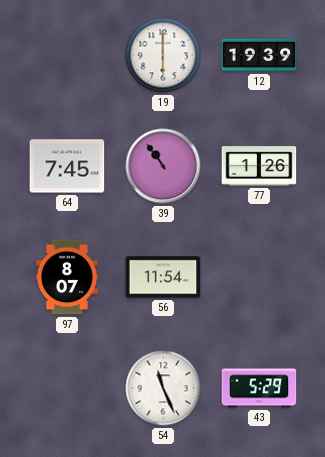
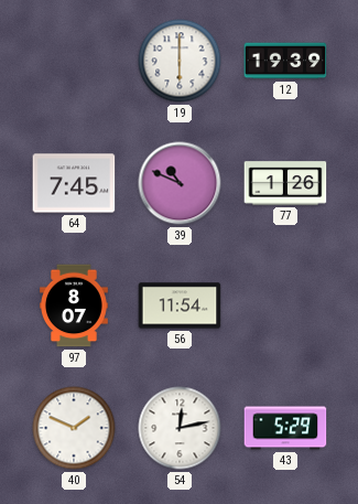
39: 10:54 -> 10:49
40: none -> 1:49
54: 11:26 -> 12:13
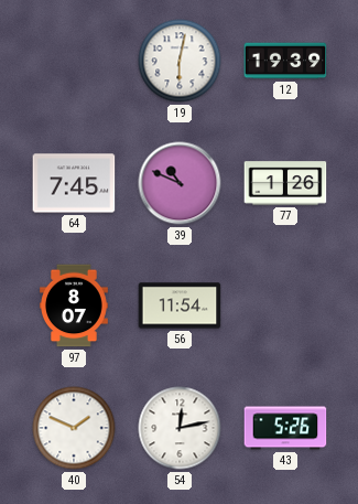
19: 6:00 -> 6:02
43: 5:29 -> 5:26
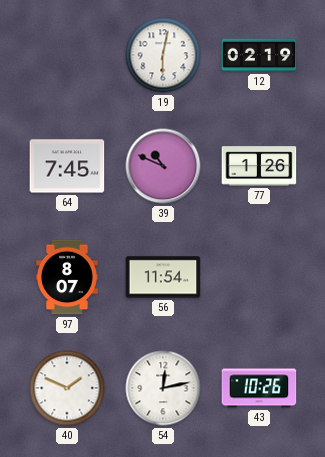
12: 19:39 -> 02:19
43: 5:26 -> 10:26
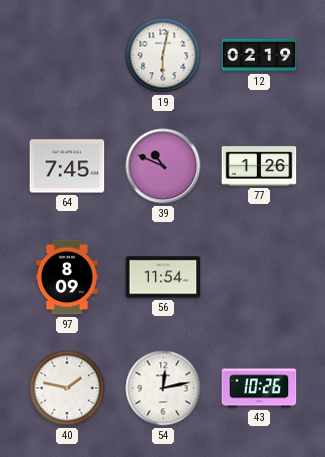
97: 8:07 -> 8:09
40: 1:49 -> 1:47
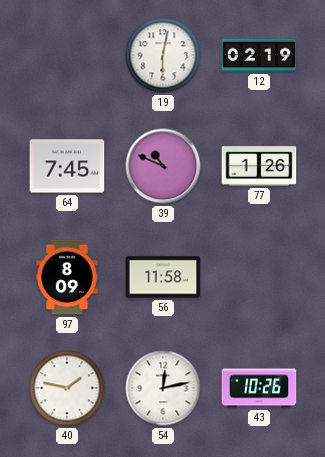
56: 11:54 -> 11:58
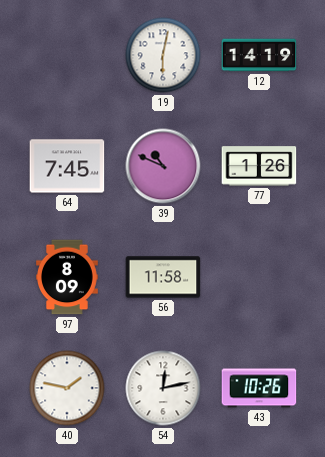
12: 02:19 -> 14:19
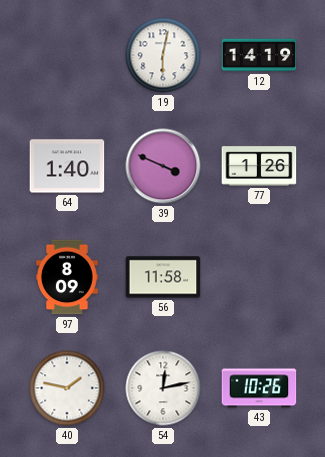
64: 7:45 -> 1:40
39: 10:49 -> 3:49
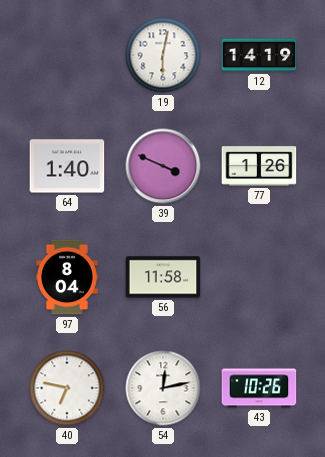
97: 8:09 -> 8:04
40: 1:47 -> 6:47
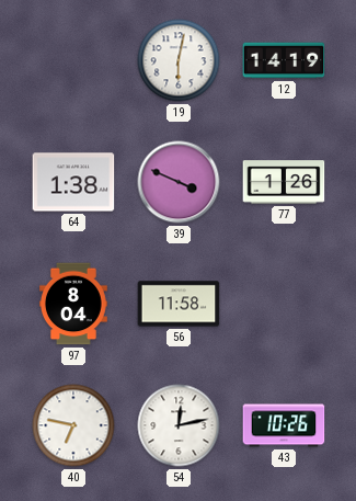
64: 1:40 -> 1:38
